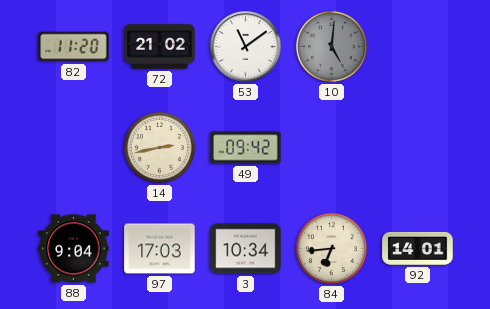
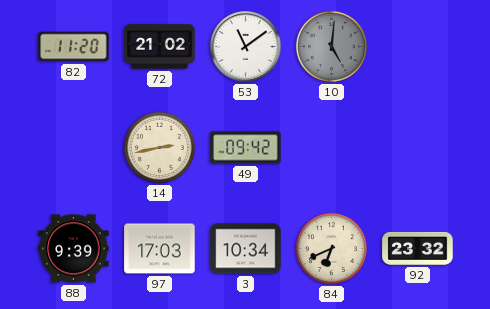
88: 9:04 -> 9:39
84: 6:44 -> 6:41
92: 14:01 -> 23:32
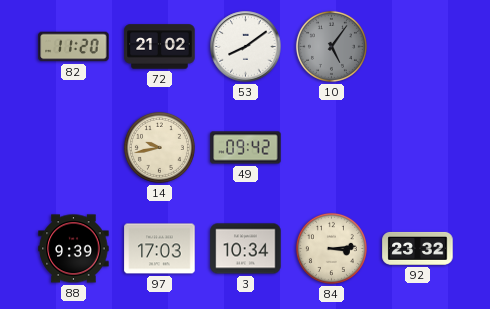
53: 11:09 -> 8:09
10: 5:01 -> 5:06
14: 2:43 -> 9:43
84: 6:41 -> 3:14
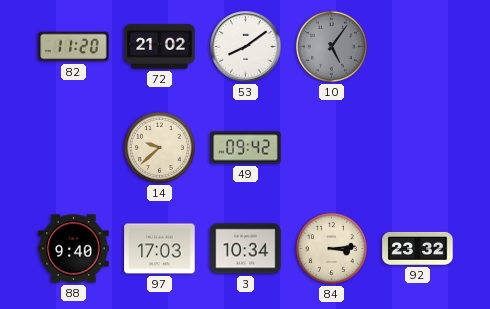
14: 9:43 -> 9:38
88: 9:39 -> 9:40
